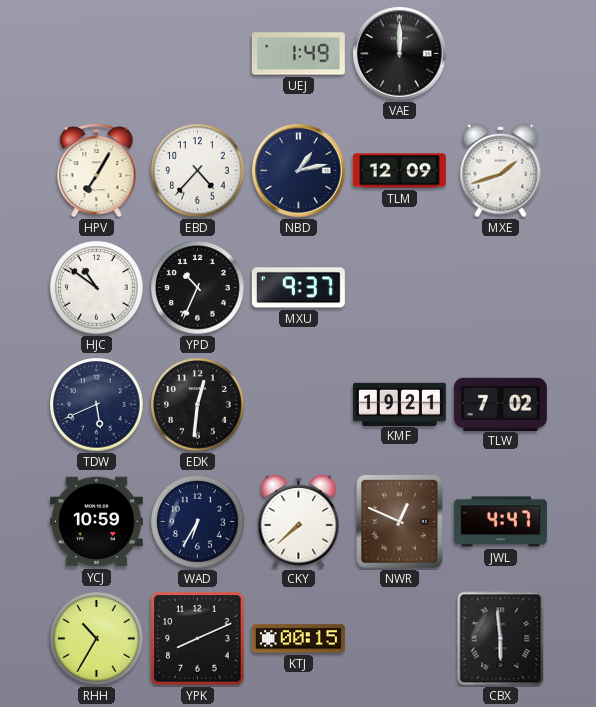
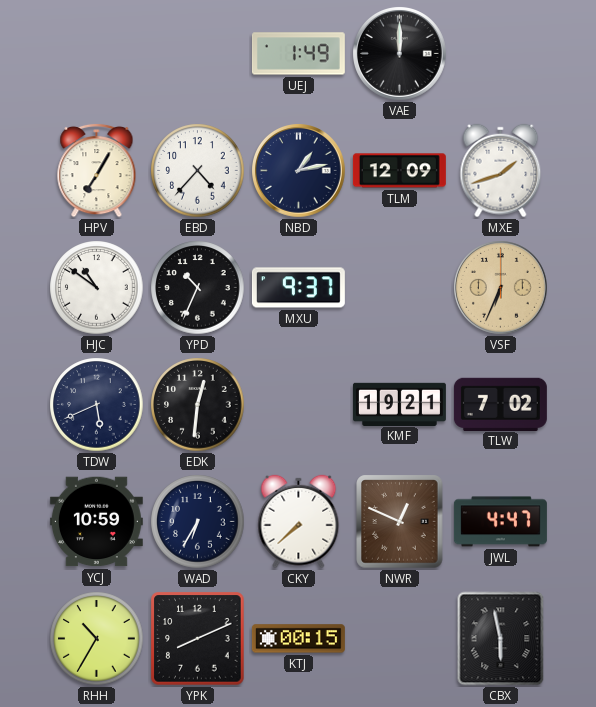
VSF: none -> 6:34
CBX: 5:59 -> 5:58
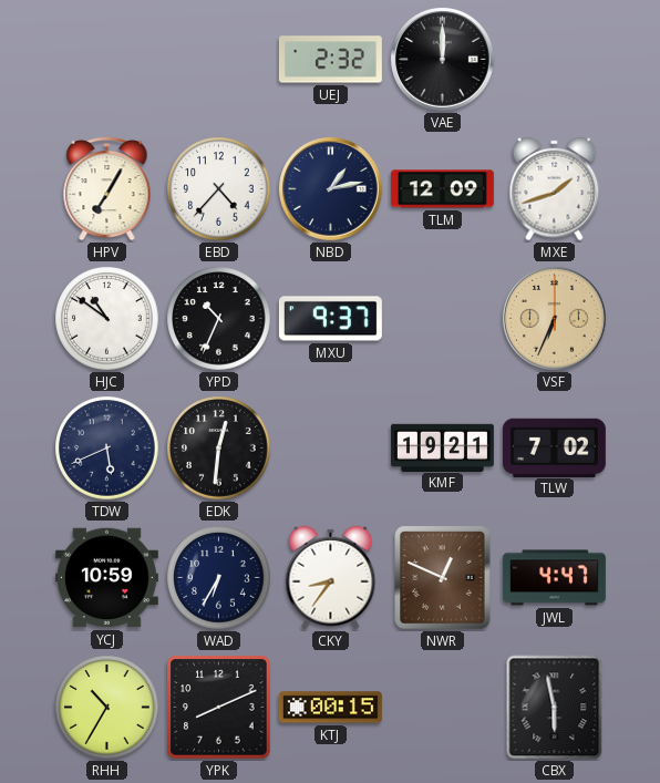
UEJ: 1:49 -> 2:32
CKY: 7:38 -> 8:36
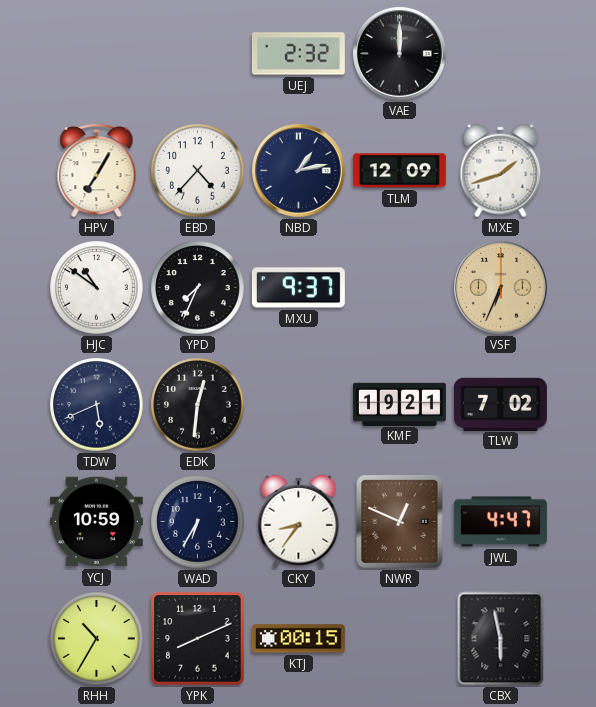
YPD: 10:34 -> 7:34
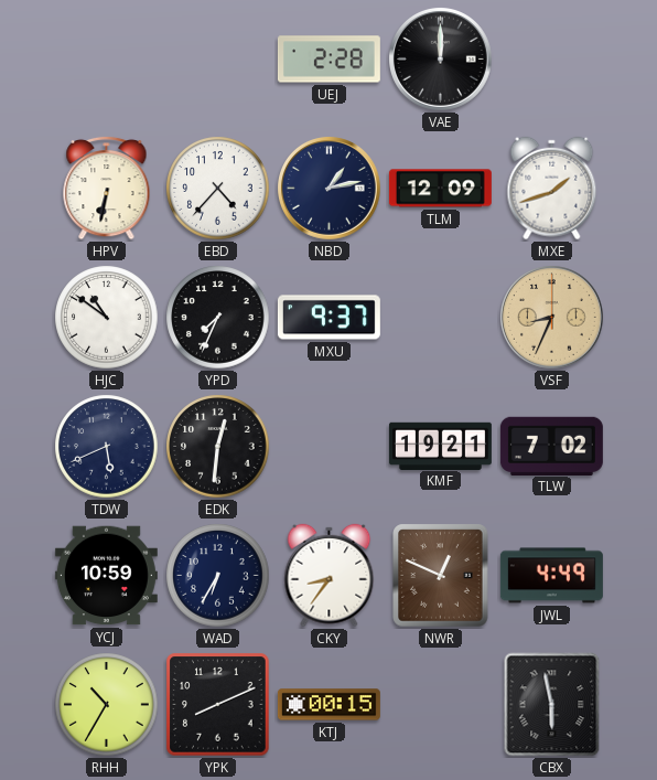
UEJ: 2:32 -> 2:28
HPV: 7:05 -> 6:32
VSF: 6:34 -> 8:34
JWL: 4:47 -> 4:49
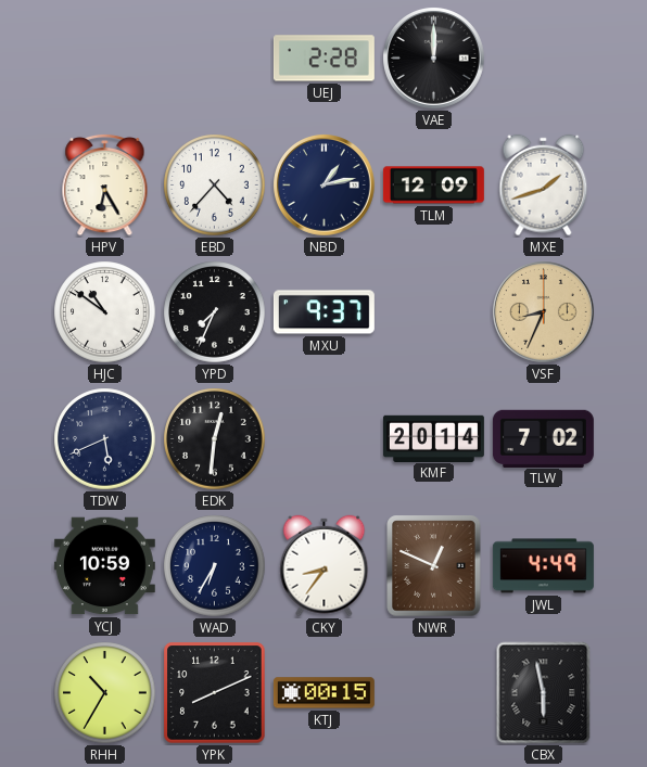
HPV: 6:32 -> 6:25
KMF: 19:21 -> 20:14
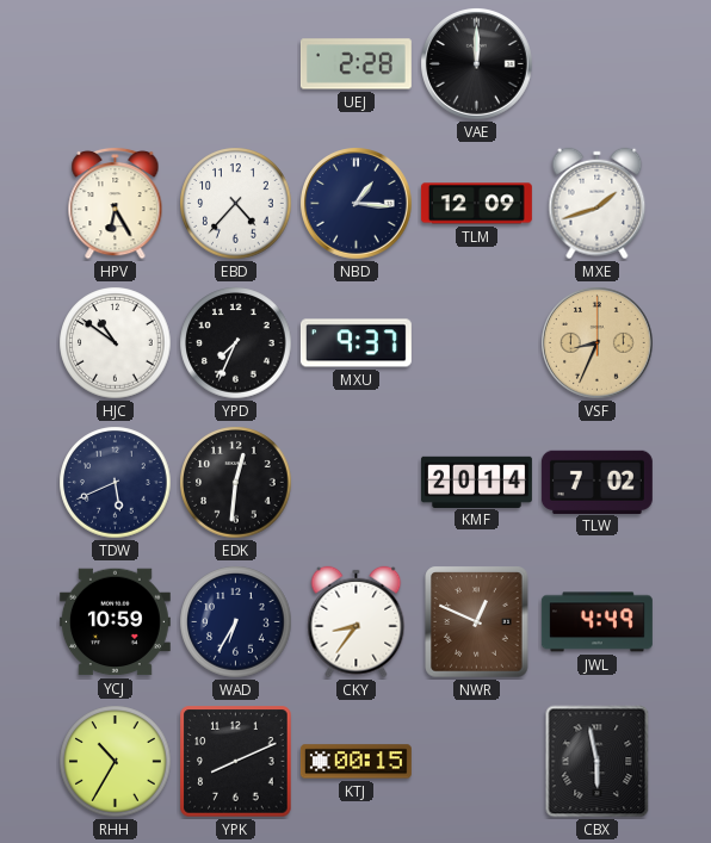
NBD: 1:13 -> 1:16
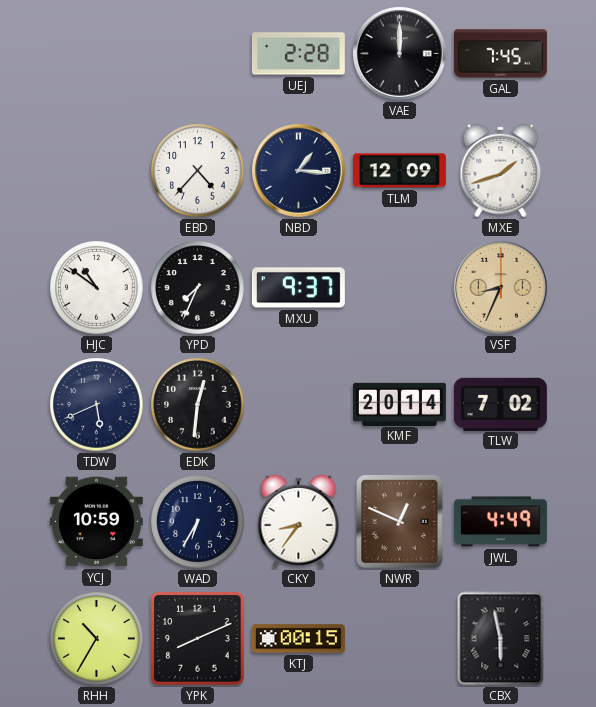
GAL: none -> 7:45
HPV: 6:25 -> none
